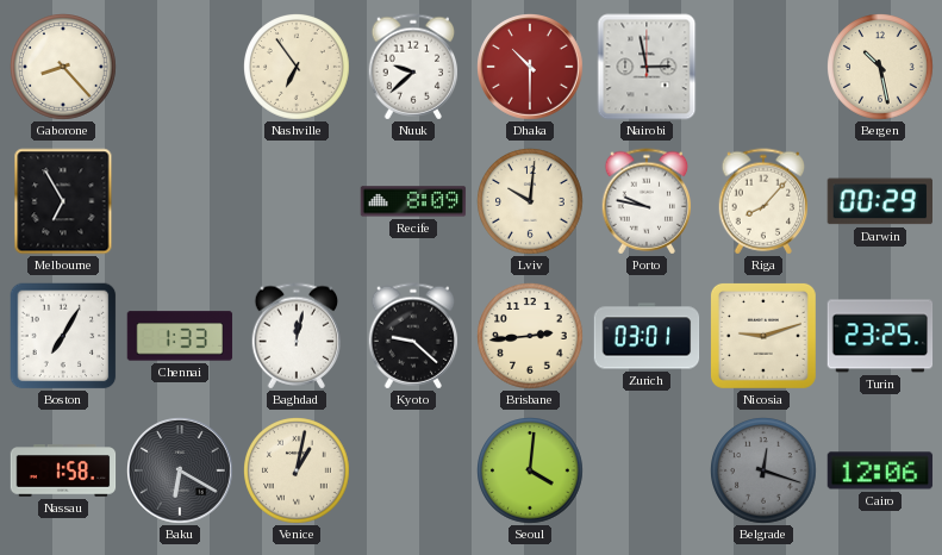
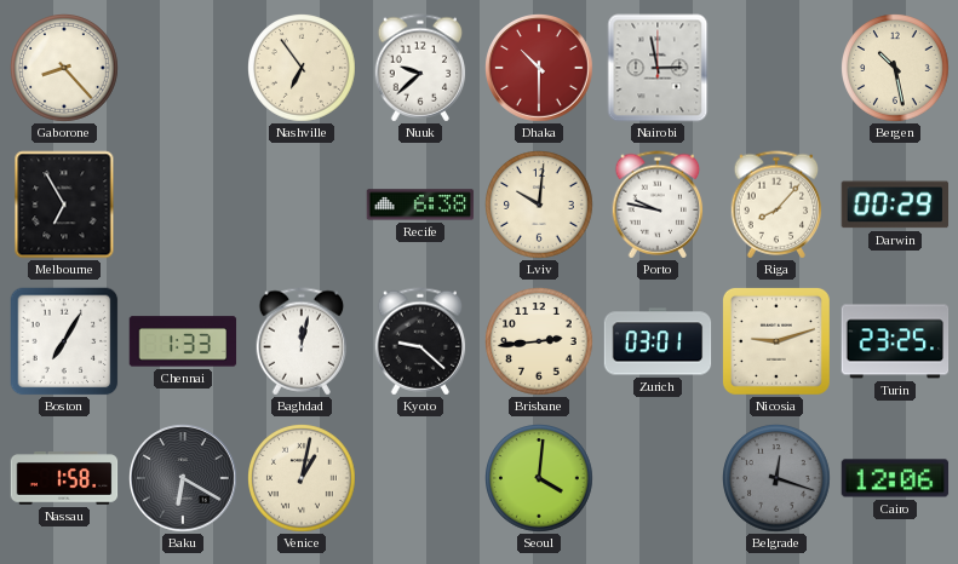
Recife: 8:09 -> 6:38
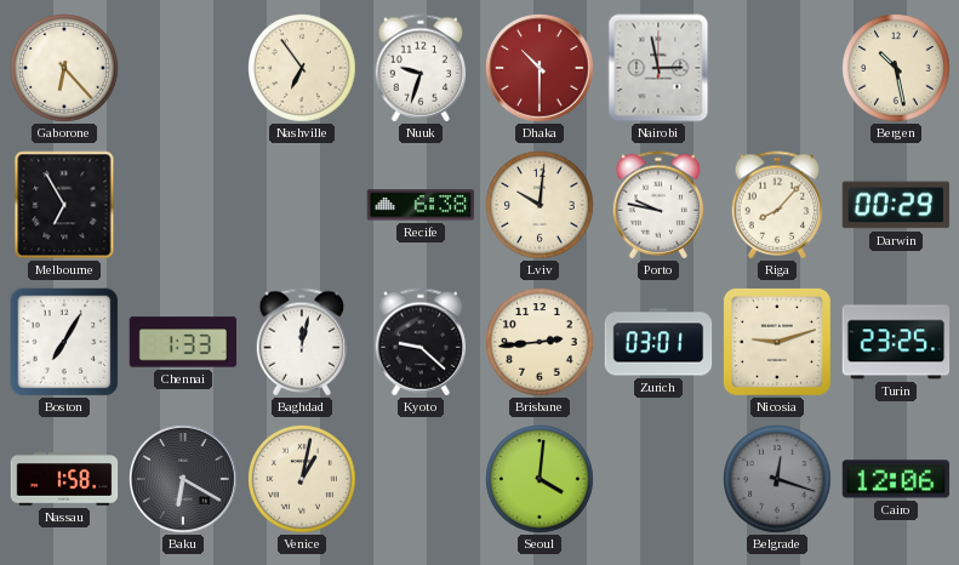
Gaborone: 8:23 -> 6:23
Nuuk: 9:38 -> 9:33
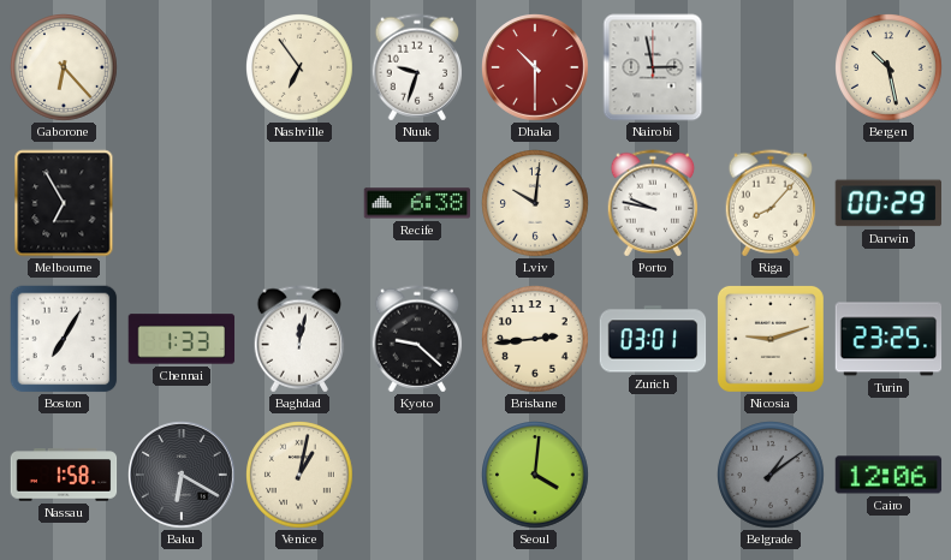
Belgrade: 12:18 -> 1:09
